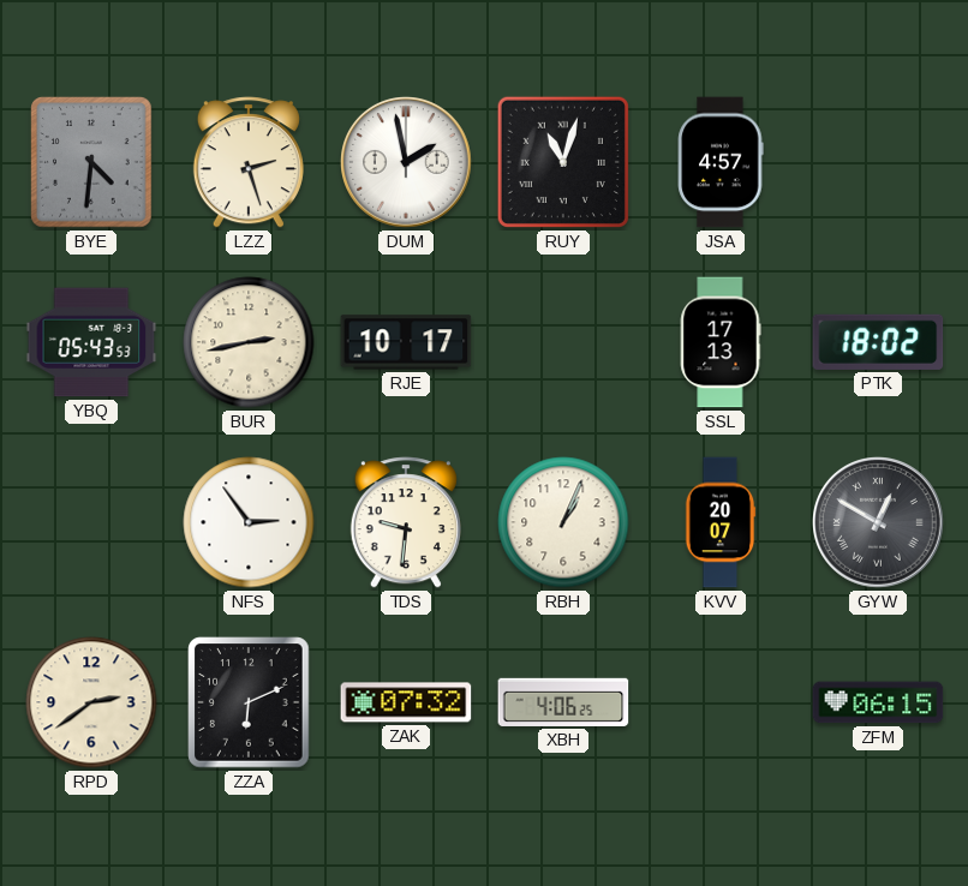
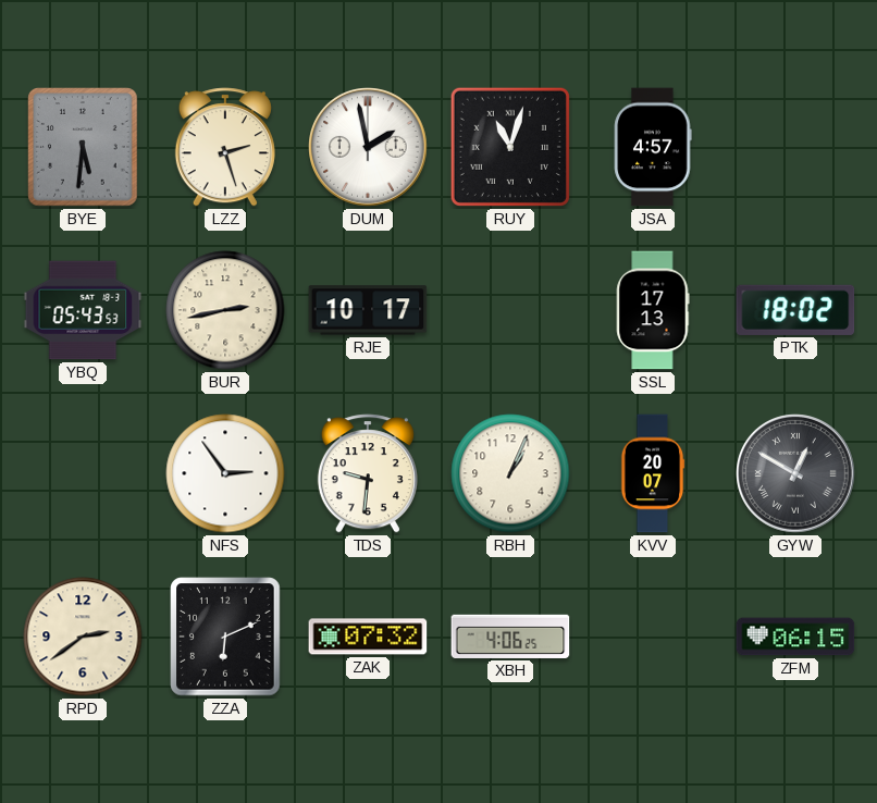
BYE: 4:31 -> 5:31
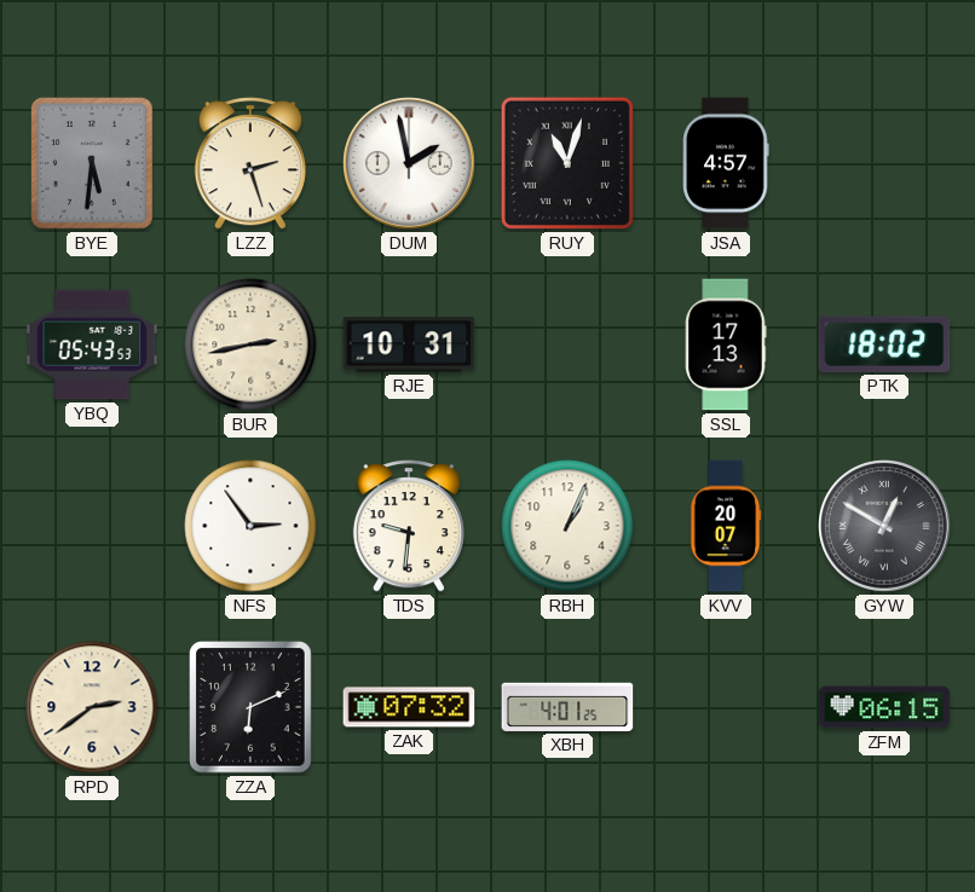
RJE: 10:17 -> 10:31
XBH: 4:06 -> 4:01
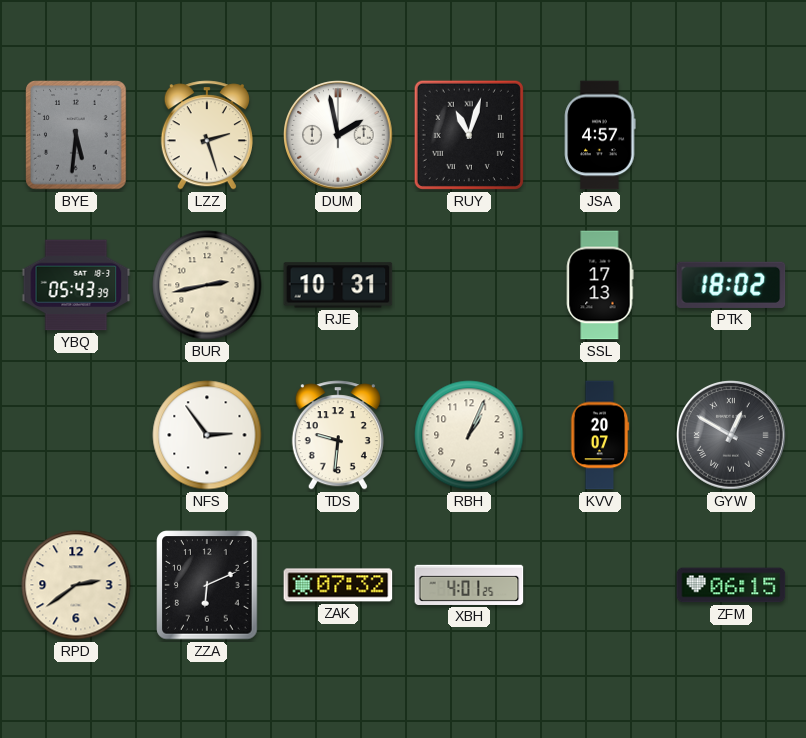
YBQ: 05:43:53 -> 05:43:39
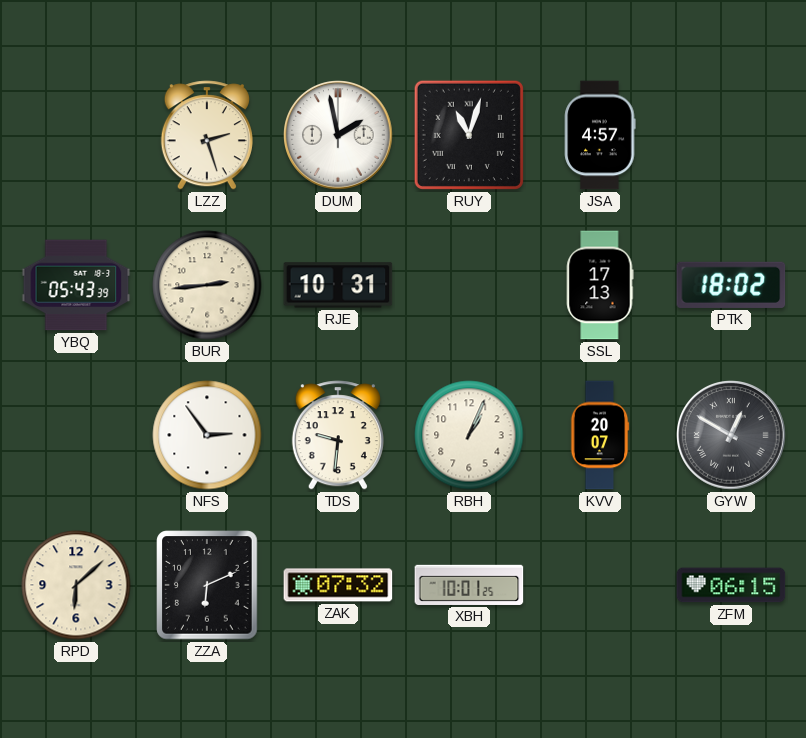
BYE: 5:31 -> none
BUR: 2:43 -> 2:44
RPD: 2:39 -> 6:08
XBH: 4:01 -> 10:01
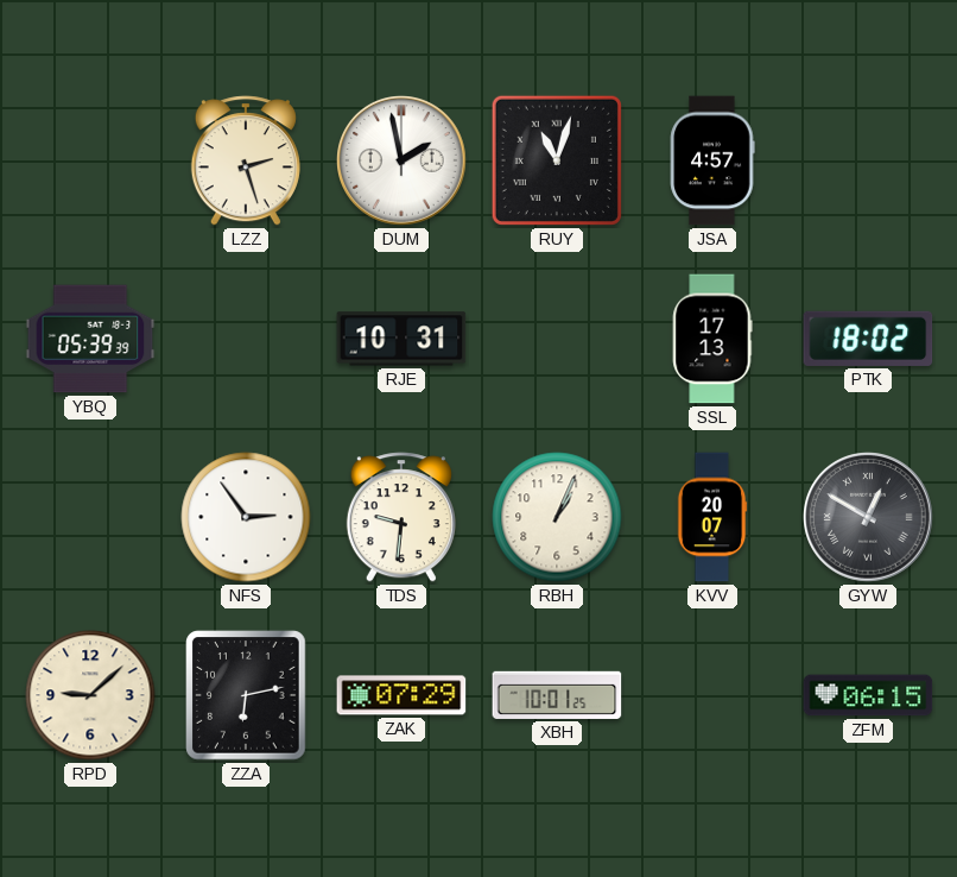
YBQ: 05:43 -> 05:39
BUR: 2:44 -> none
RPD: 6:08 -> 9:08
ZZA: 6:11 -> 6:13
ZAK: 07:32 -> 07:29
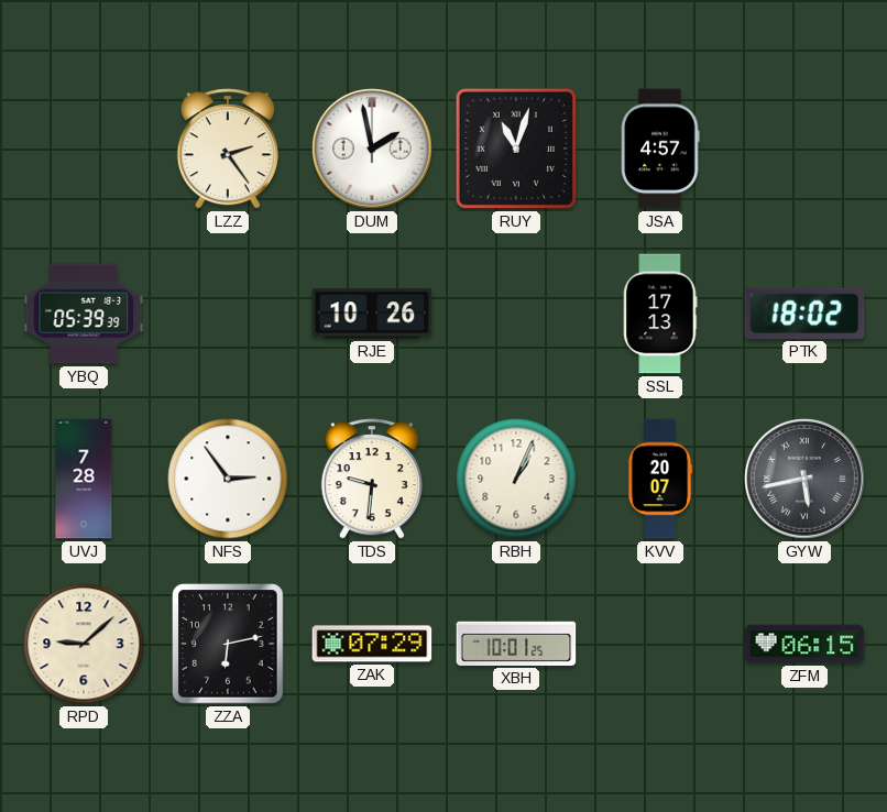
LZZ: 2:27 -> 2:24
RJE: 10:31 -> 10:26
UVJ: none -> 7:28
GYW: 12:50 -> 5:43
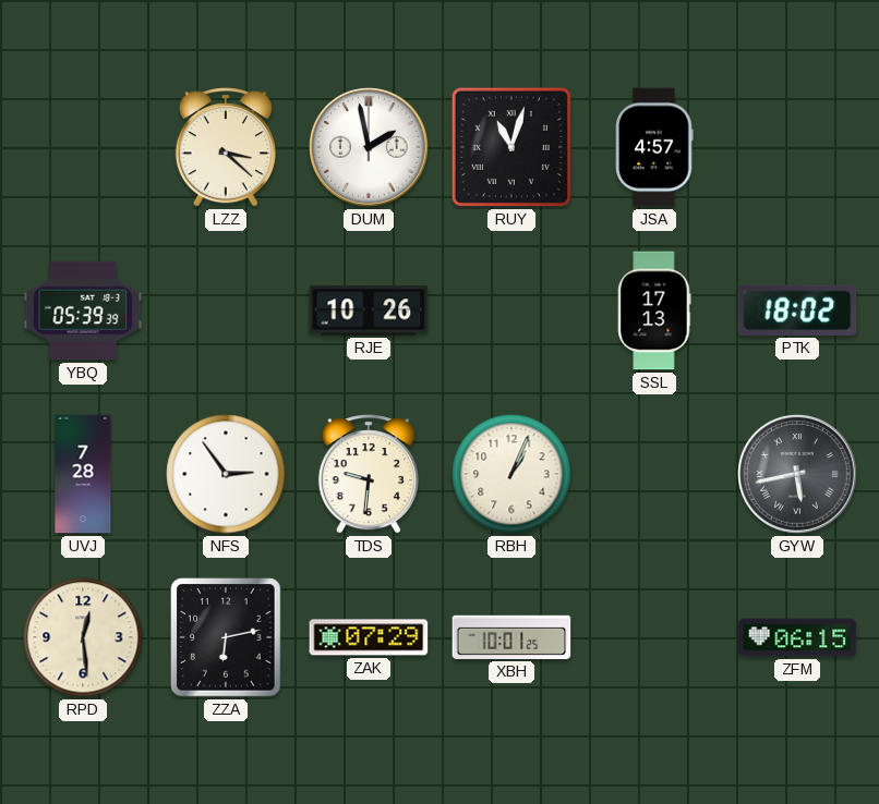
LZZ: 2:24 -> 3:22
KVV: 20:07 -> none
RPD: 9:08 -> 12:29
